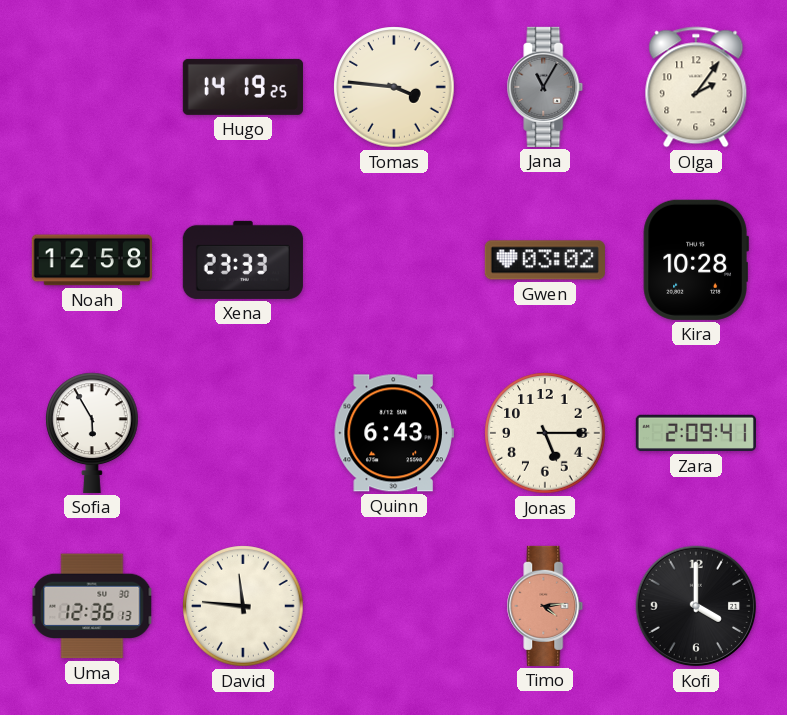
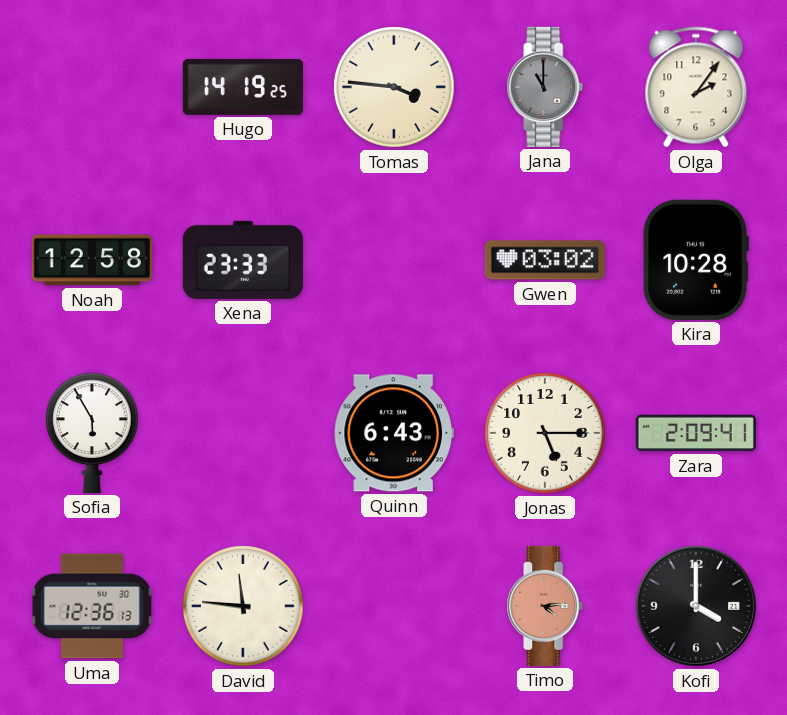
Jana: 11:05 -> 11:00
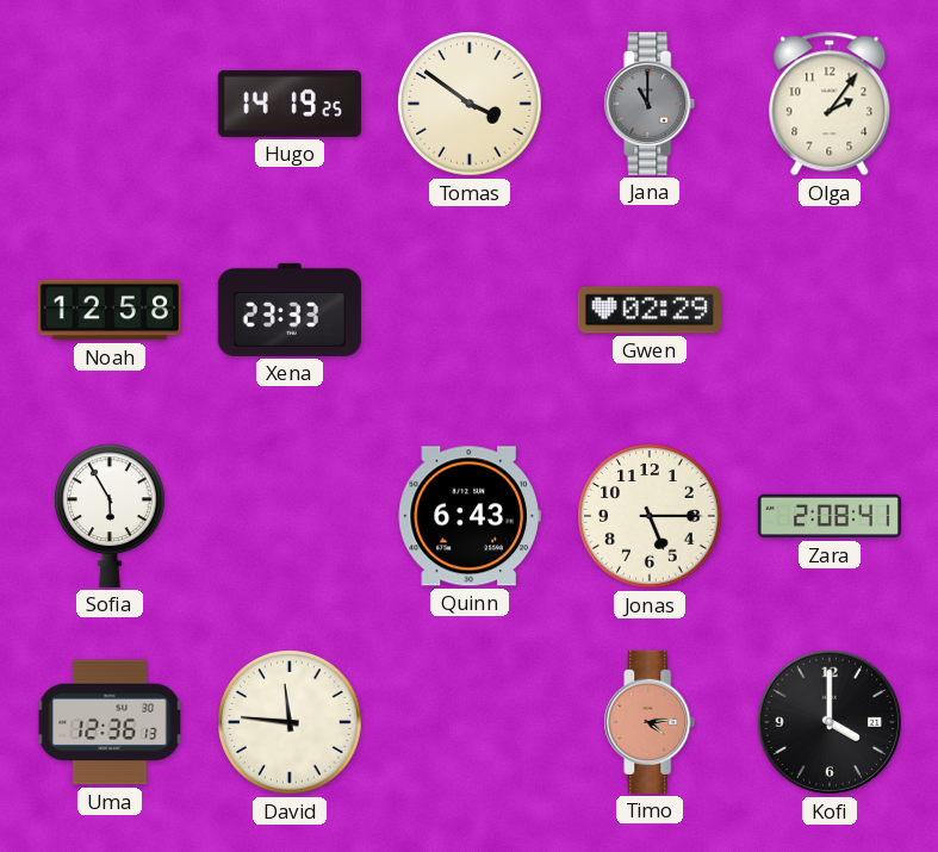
Tomas: 3:46 -> 3:51
Gwen: 03:02 -> 02:29
Kira: 10:28 -> none
Zara: 2:09 -> 2:08
